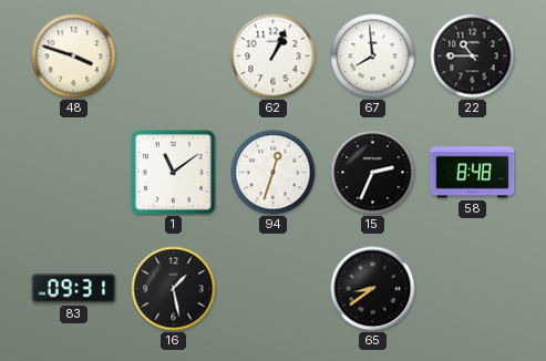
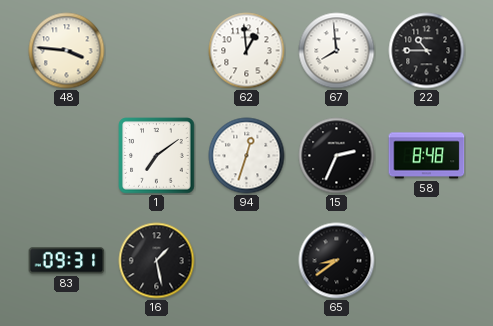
48: 3:48 -> 3:46
62: 1:04 -> 12:59
1: 11:09 -> 7:09
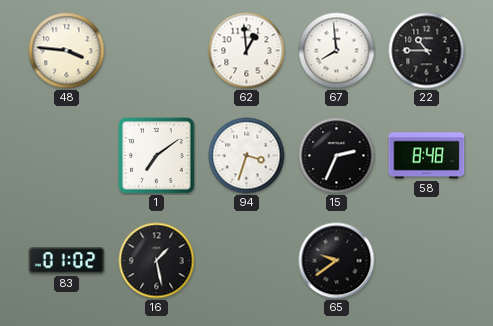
94: 12:33 -> 3:33
83: 09:31 -> 01:02
65: 8:39 -> 9:39
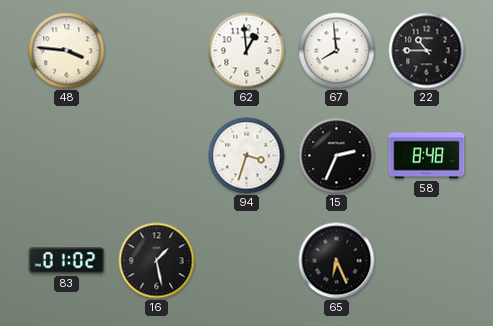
1: 7:09 -> none
65: 9:39 -> 6:26
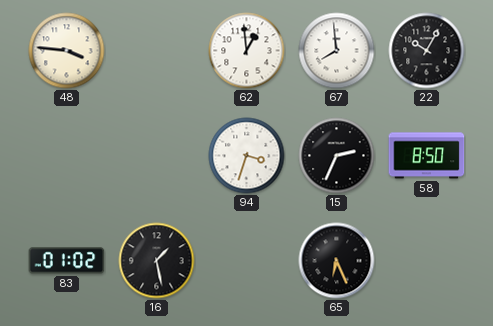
22: 10:45 -> 10:05
58: 8:48 -> 8:50
